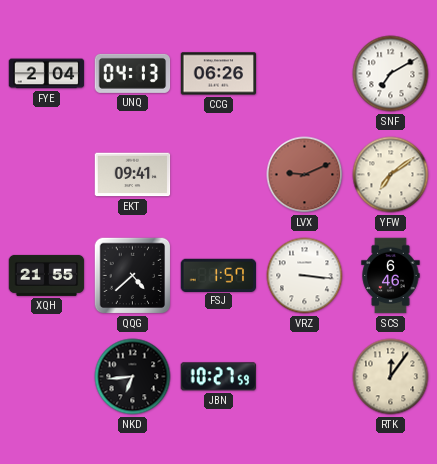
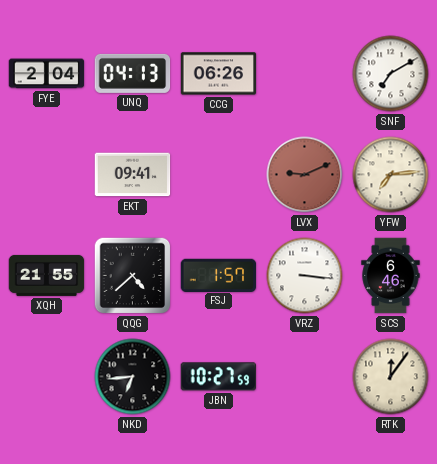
YFW: 7:09 -> 7:14
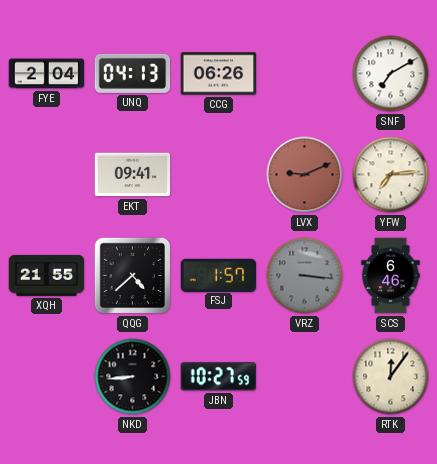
VRZ dial: white -> grey
NKD: 6:44 -> 8:44
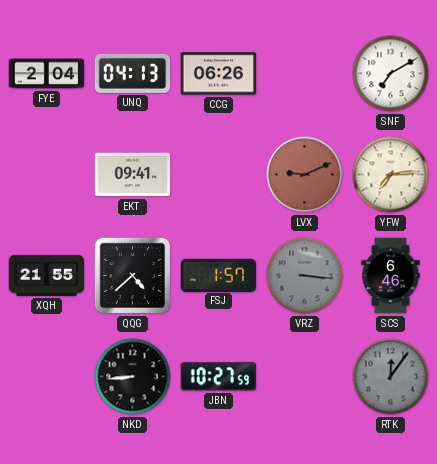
RTK dial: cream -> grey
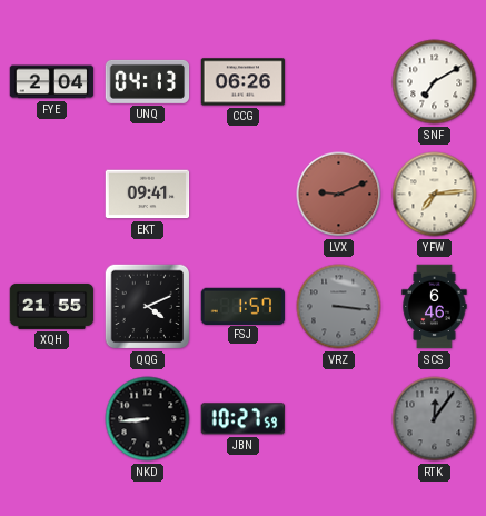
QQG: 4:38 -> 4:11
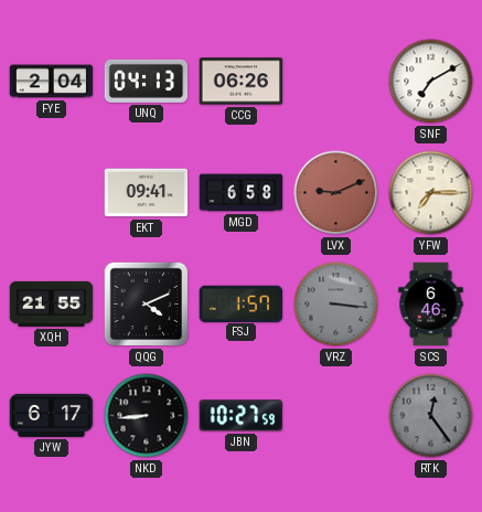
MGD: none -> 6:58
YFW: 7:14 -> 7:15
JYW: none -> 6:17
RTK: 12:06 -> 12:24
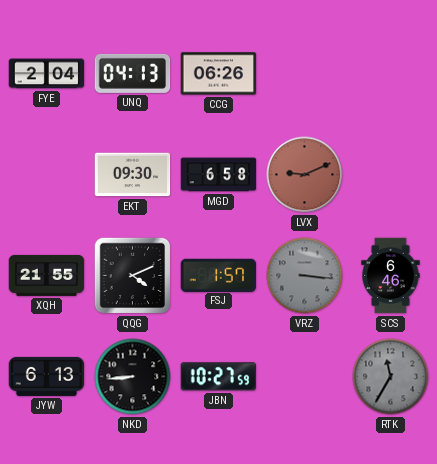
SNF: 7:10 -> none
EKT: 09:41 -> 09:30
YFW: 7:15 -> none
JYW: 6:17 -> 6:13
RTK: 12:24 -> 11:35
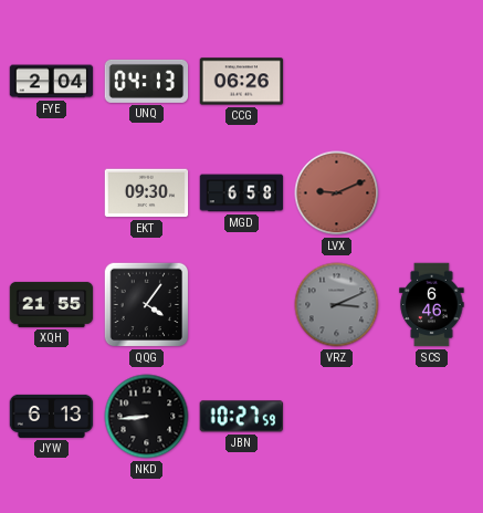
QQG: 4:11 -> 4:06
FSJ: 1:57 -> none
VRZ: 3:16 -> 3:11
RTK: 11:35 -> none
